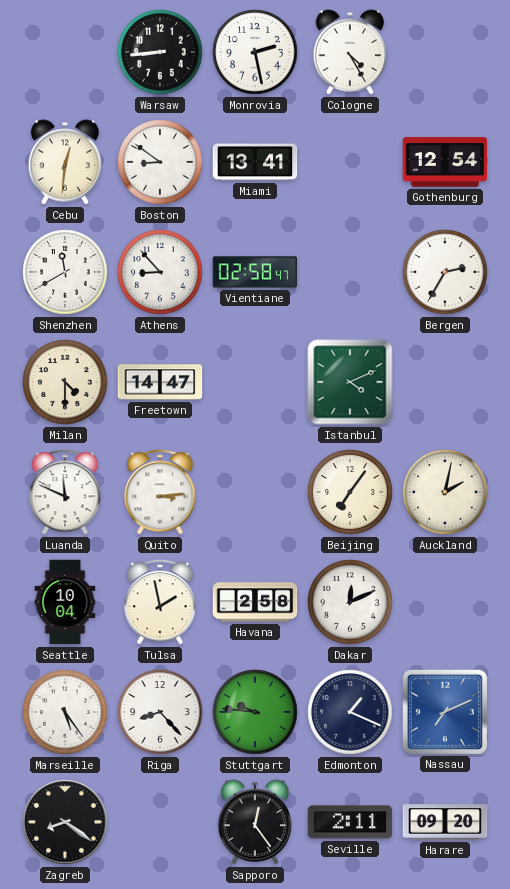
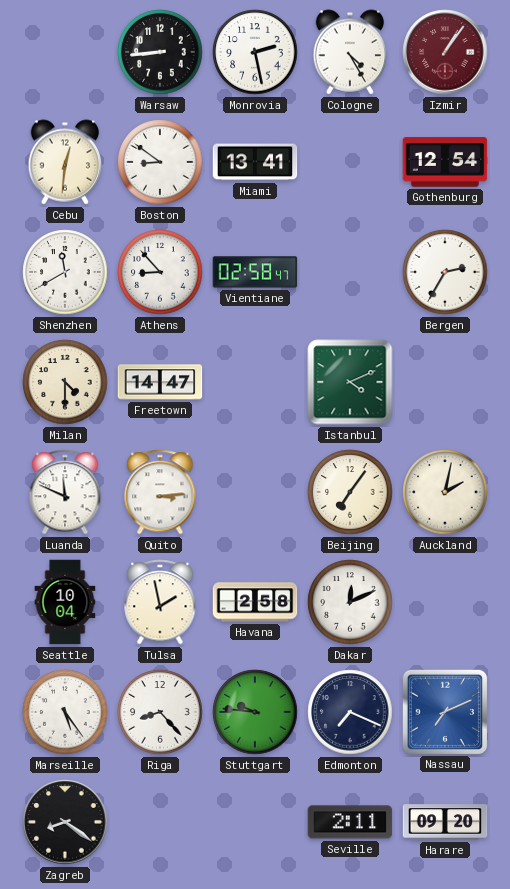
Izmir: none -> 1:06
Edmonton: 1:19 -> 7:19
Sapporo: 12:24 -> none
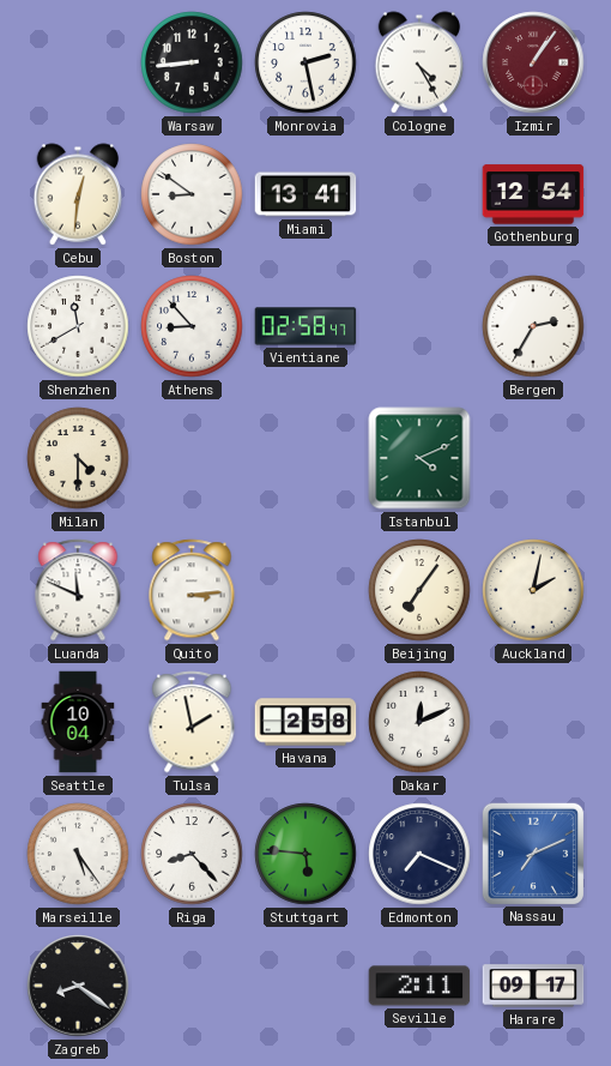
Freetown: 14:47 -> none
Stuttgart: 9:46 -> 5:46
Harare: 09:20 -> 09:17
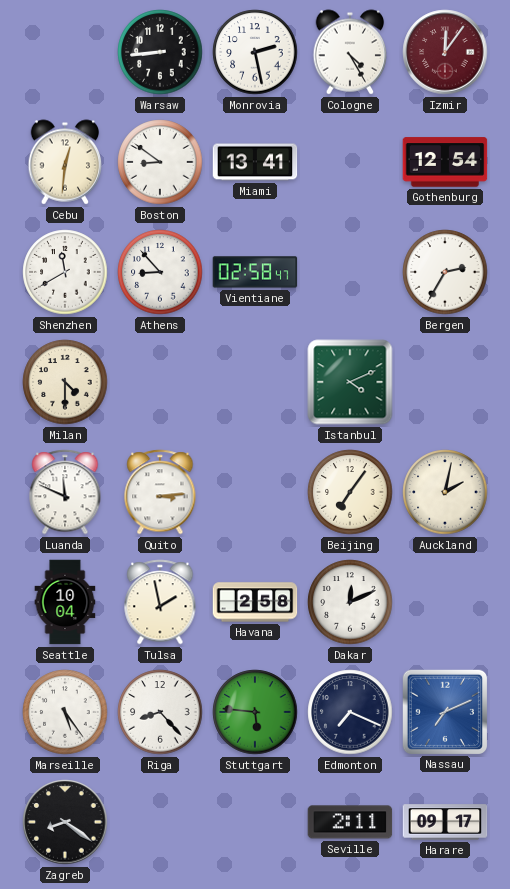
Izmir: 1:06 -> 12:06
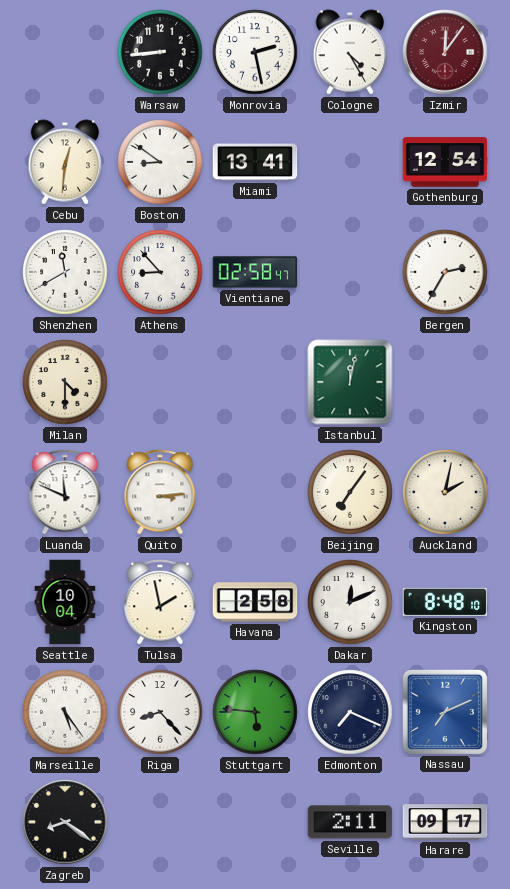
Istanbul: 4:11 -> 12:02
Kingston: none -> 8:48
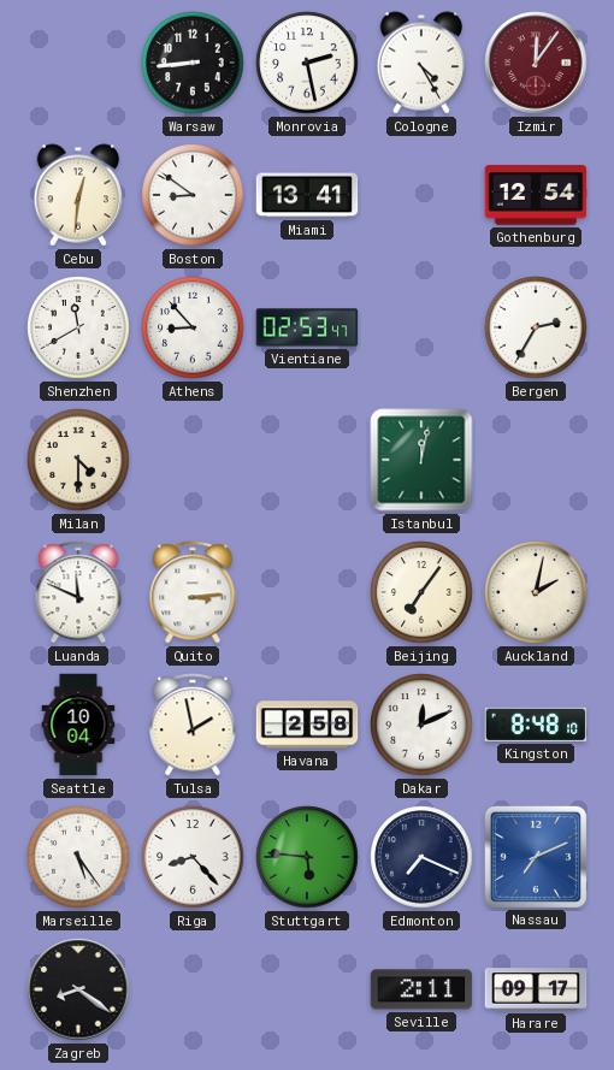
Vientiane: 02:58 -> 02:53
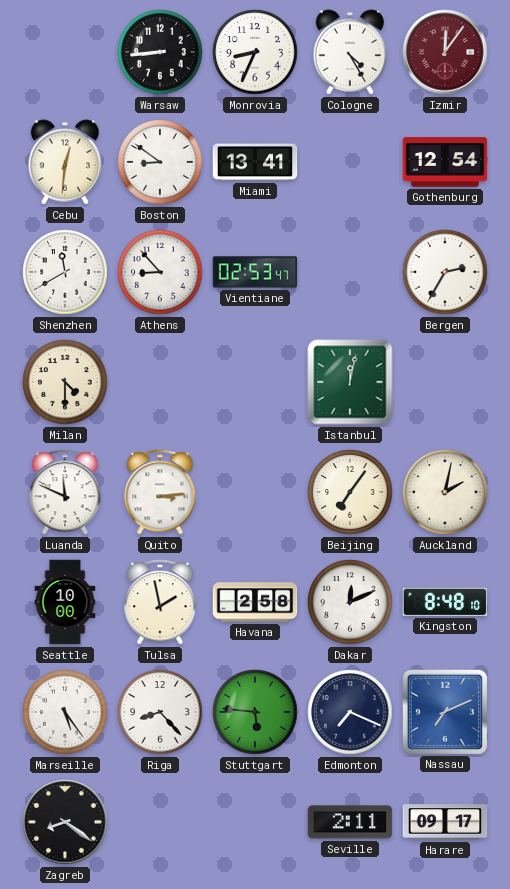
Monrovia: 2:28 -> 8:34
Seattle: 10:04 -> 10:00
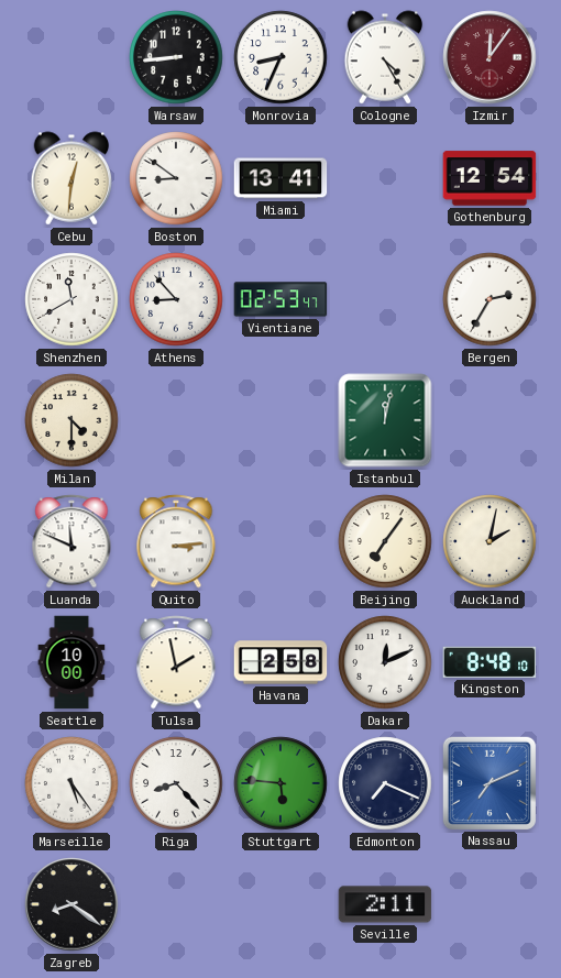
Harare: 09:17 -> none
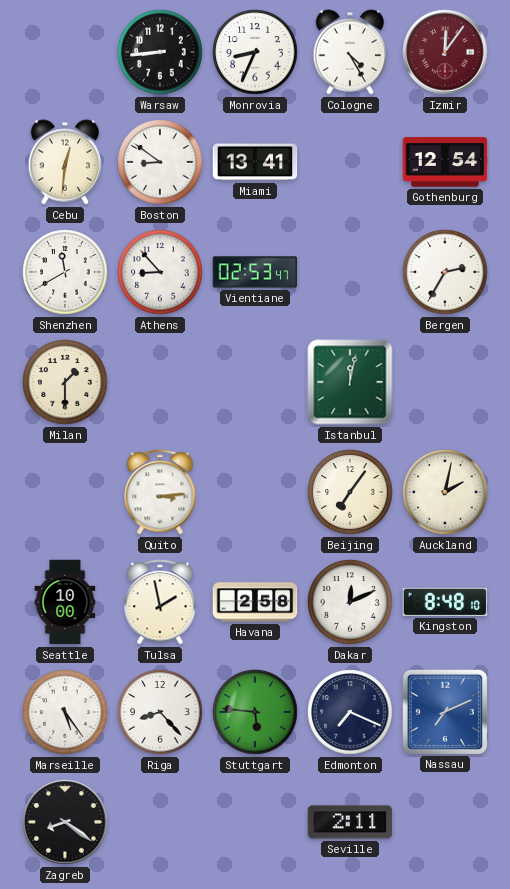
Milan: 4:30 -> 1:30
Luanda: 11:49 -> none
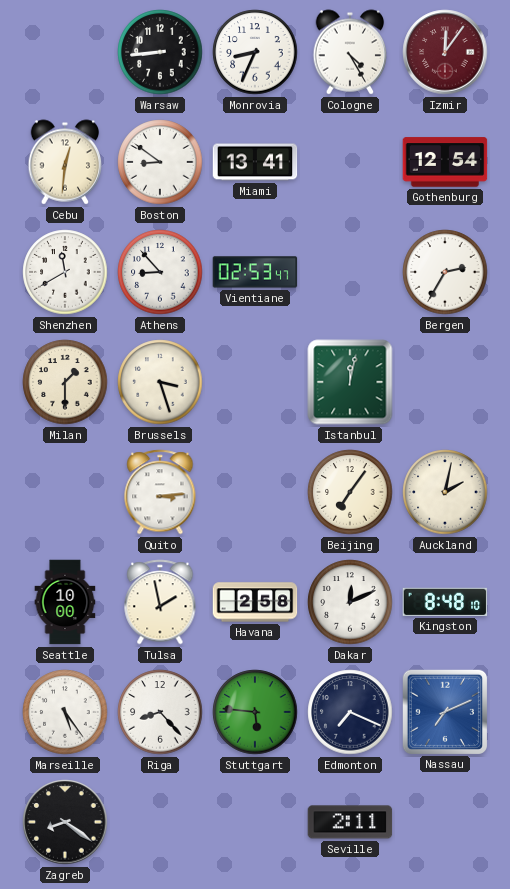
Brussels: none -> 3:27
